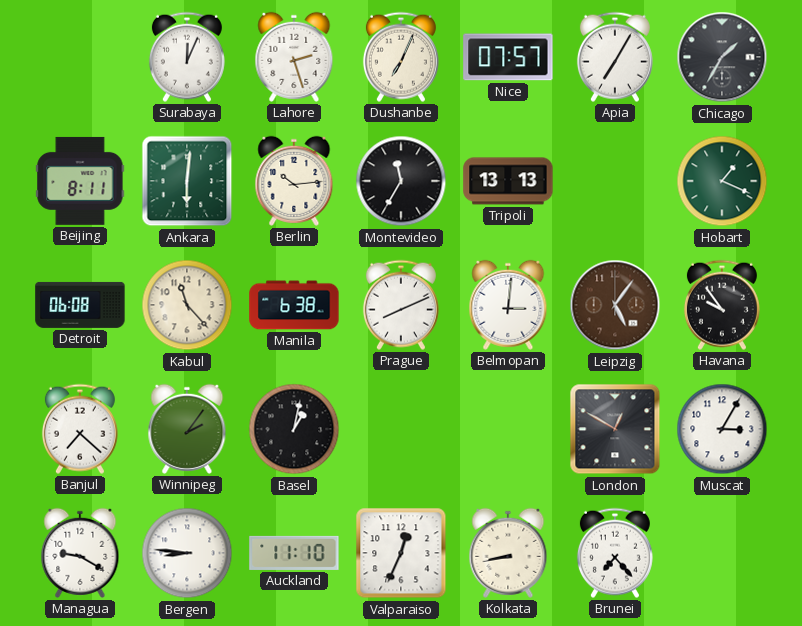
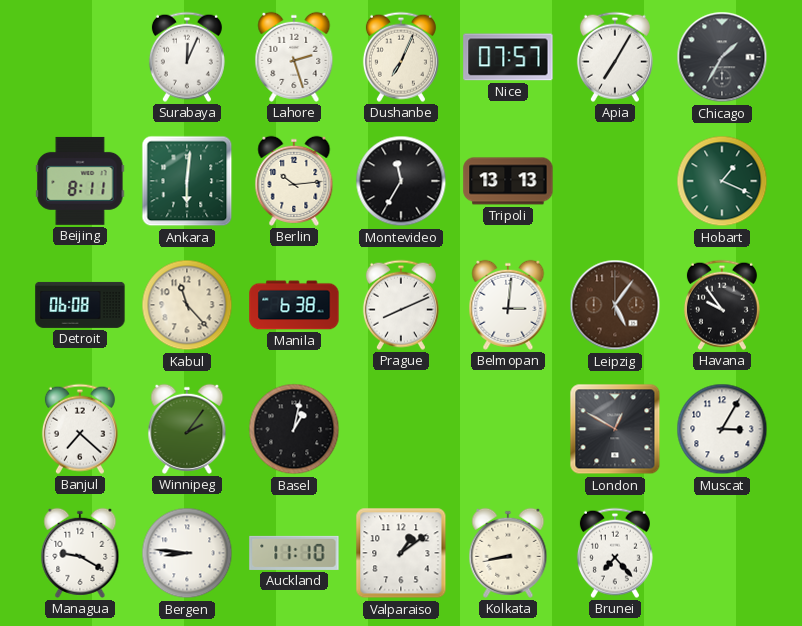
Valparaiso: 12:34 -> 1:09
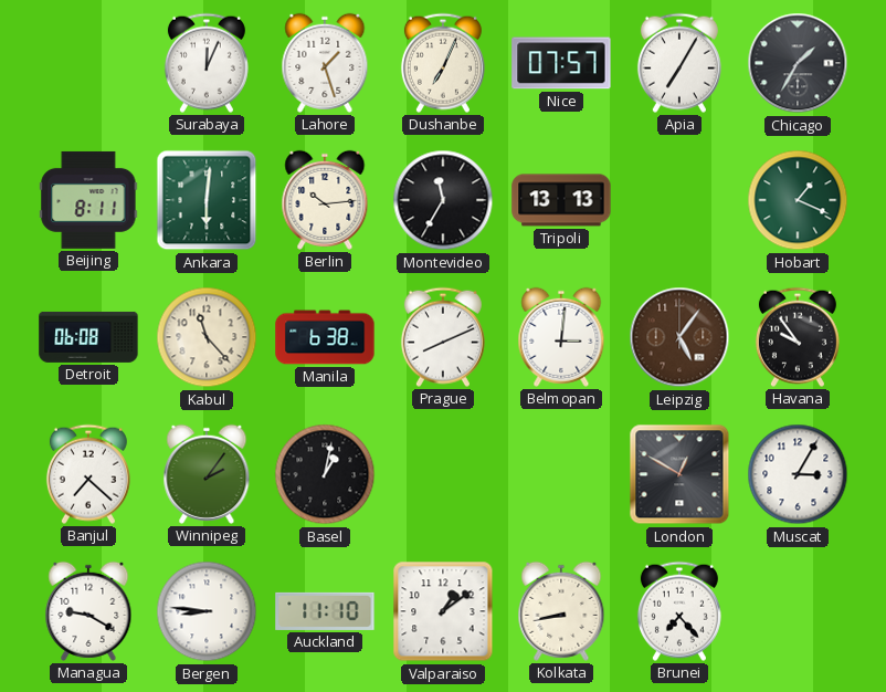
Lahore: 2:27 -> 1:27
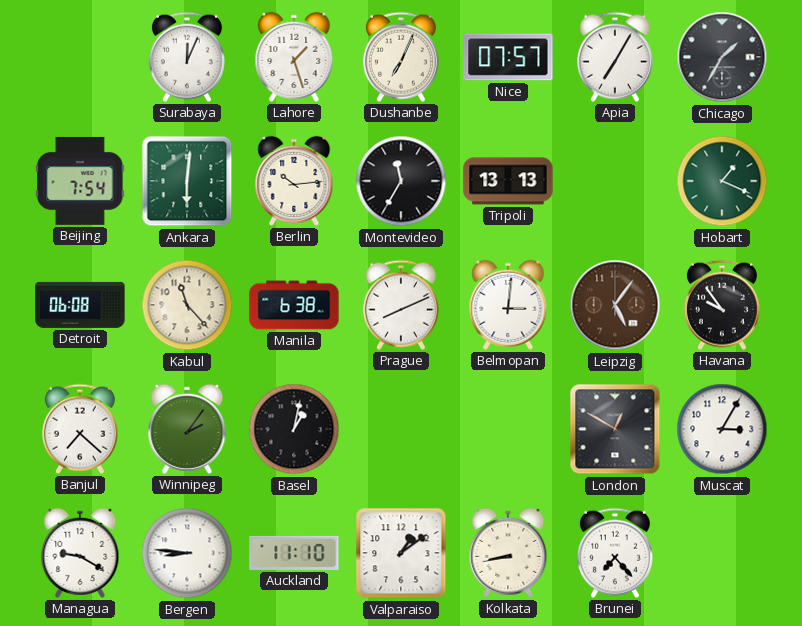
Beijing: 8:11 -> 7:54
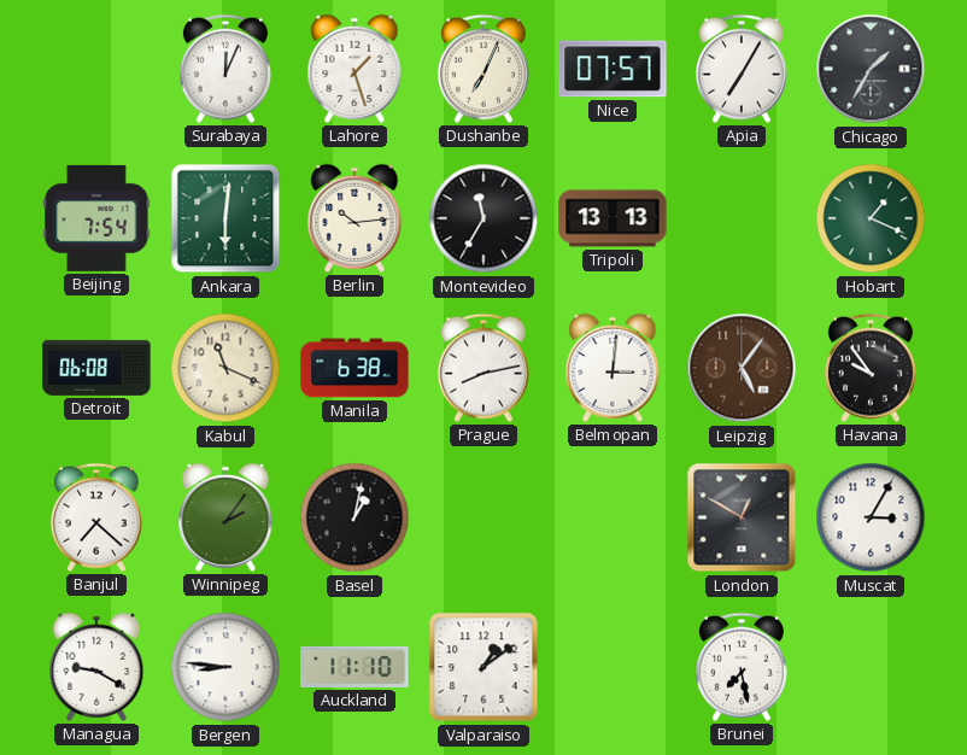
Kabul: 11:23 -> 11:19
Prague: 8:11 -> 8:13
Kolkata: 8:43 -> none
Brunei: 7:23 -> 7:28
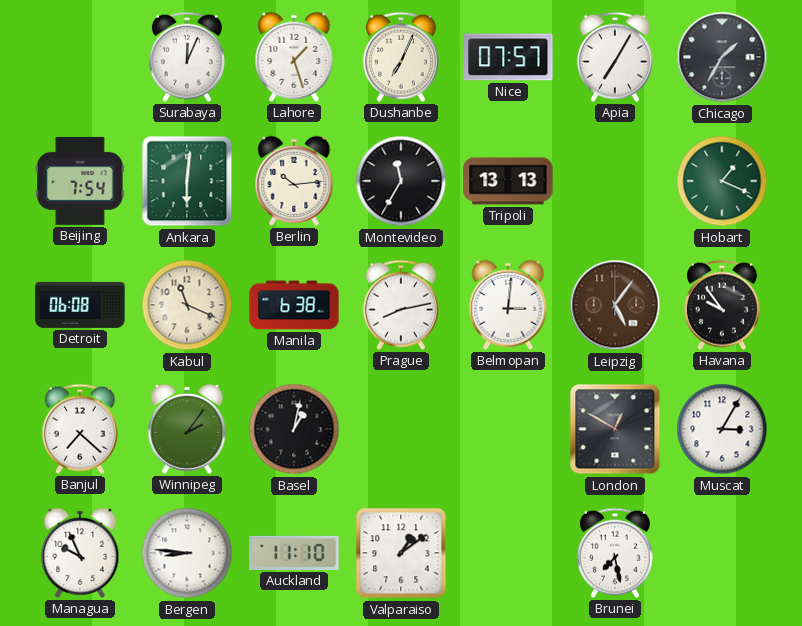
Managua: 9:20 -> 9:56
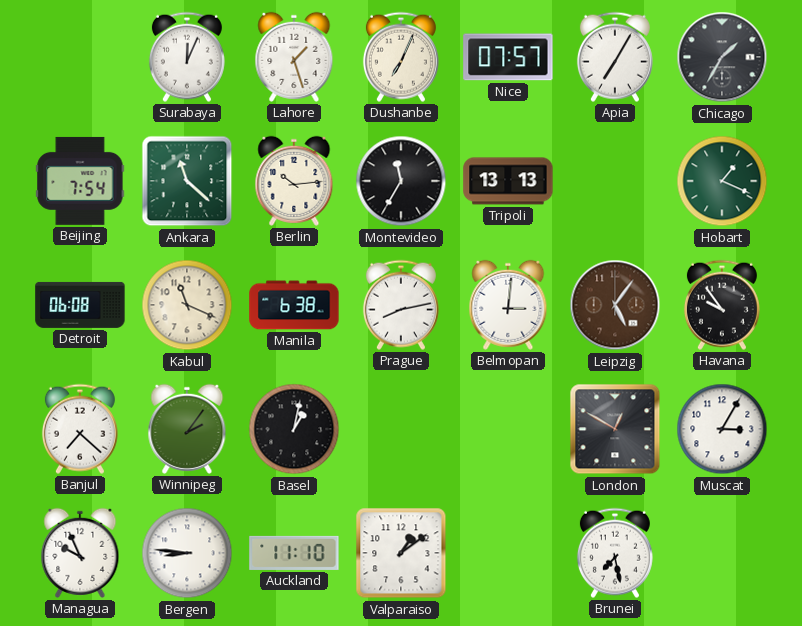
Ankara: 6:01 -> 11:22
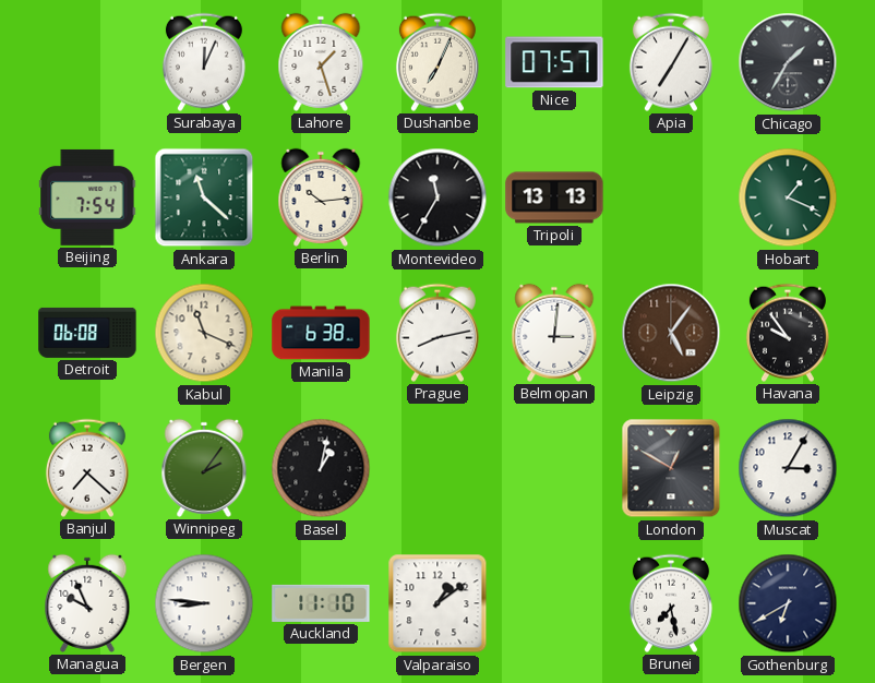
Gothenburg: none -> 6:40
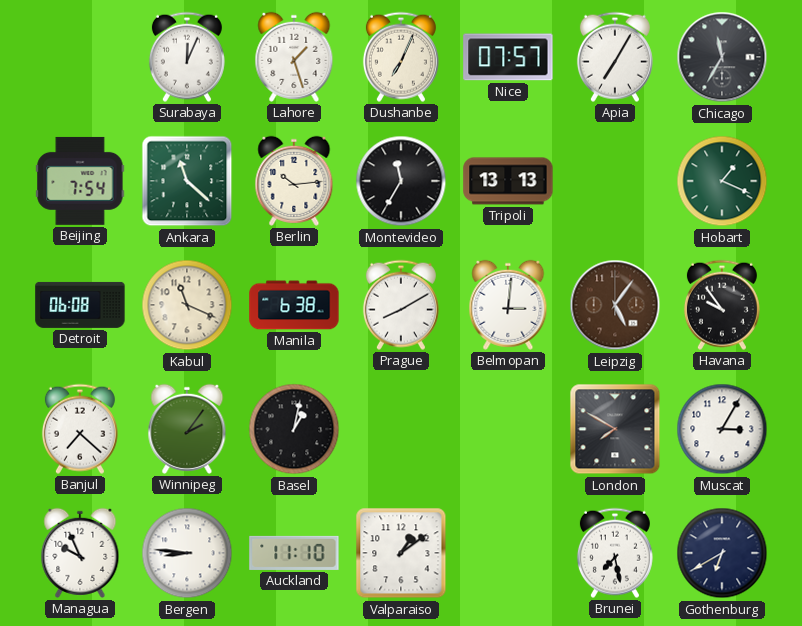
Chicago: 1:35 -> 11:35
Prague: 8:13 -> 8:10
London: 12:50 -> 7:50
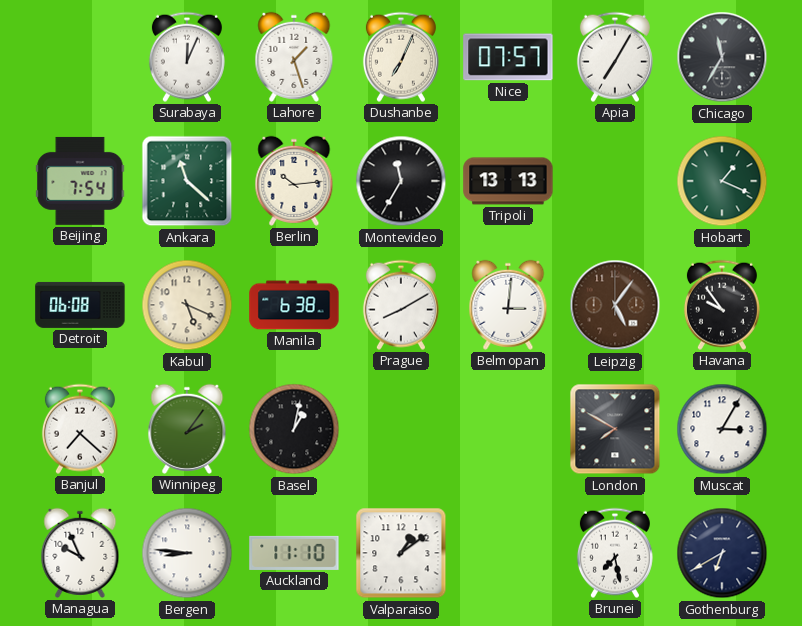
Kabul: 11:19 -> 5:19
